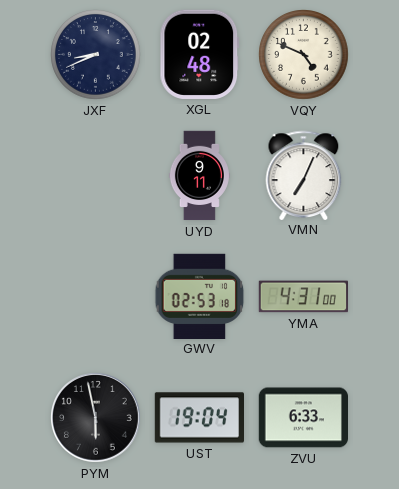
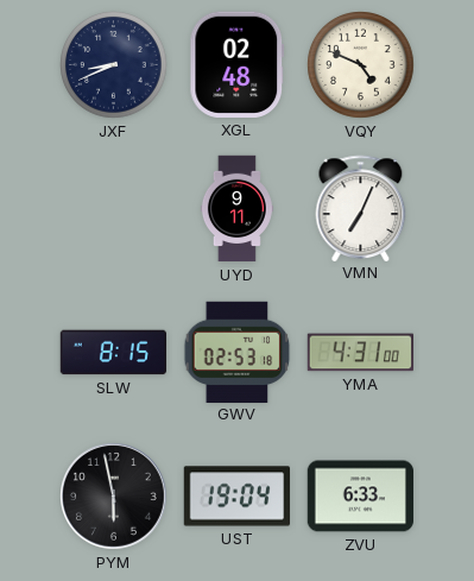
SLW: none -> 8:15
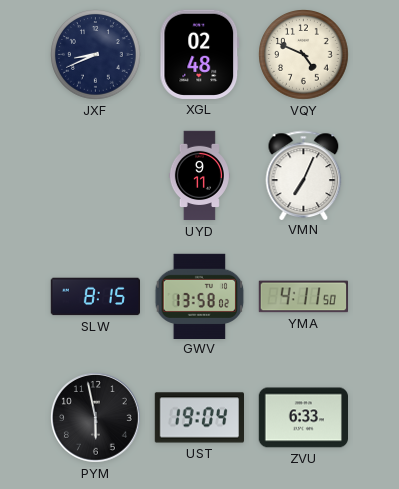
GWV: 02:53 -> 13:58
YMA: 4:31 -> 4:11
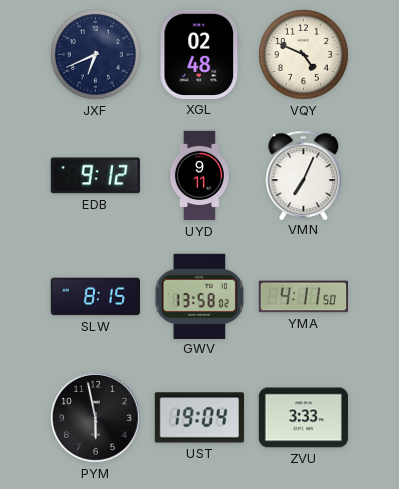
JXF: 8:41 -> 6:41
EDB: none -> 9:12
ZVU: 6:33 -> 3:33
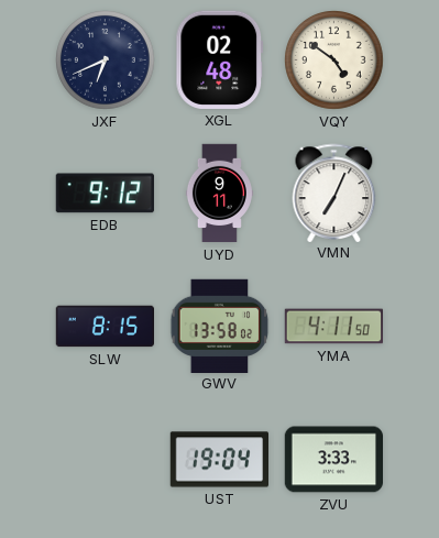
VQY: 4:49 -> 4:51
PYM: 5:58 -> none
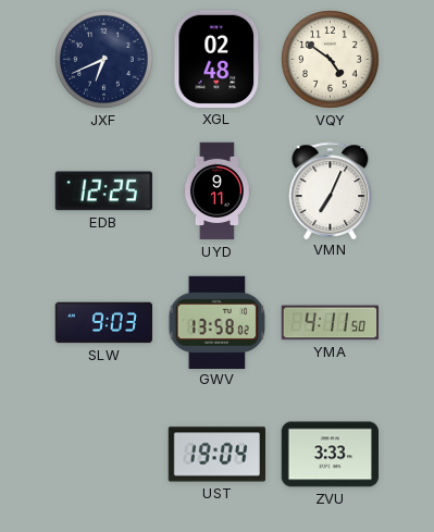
EDB: 9:12 -> 12:25
SLW: 8:15 -> 9:03
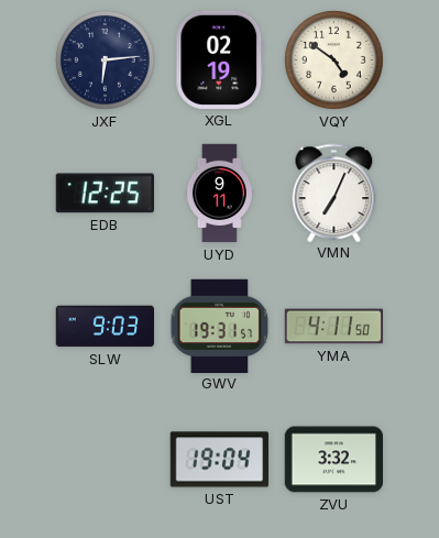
JXF: 6:41 -> 6:14
XGL: 02:48 -> 02:19
GWV: 13:58 -> 19:31
ZVU: 3:33 -> 3:32
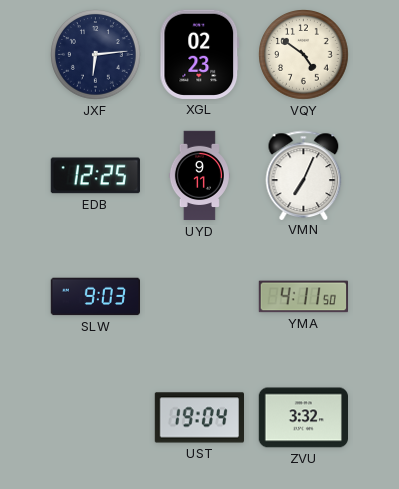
XGL: 02:19 -> 02:23
GWV: 19:31 -> none
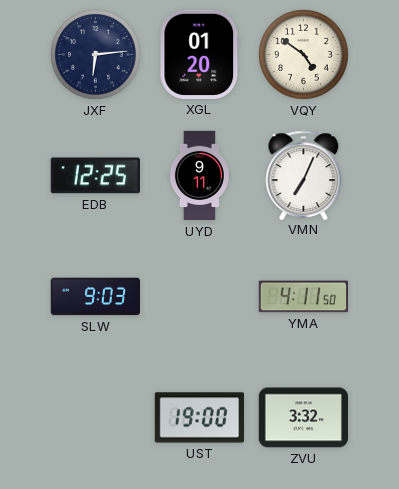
XGL: 02:23 -> 01:20
UST: 19:04 -> 19:00
